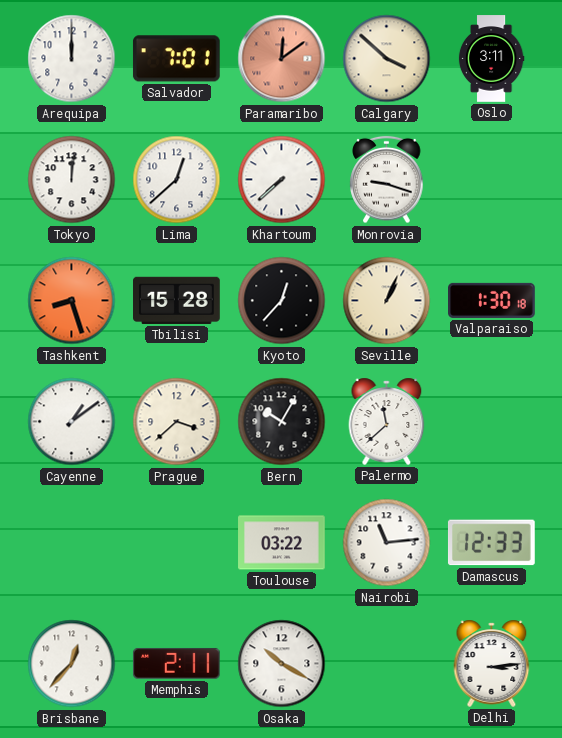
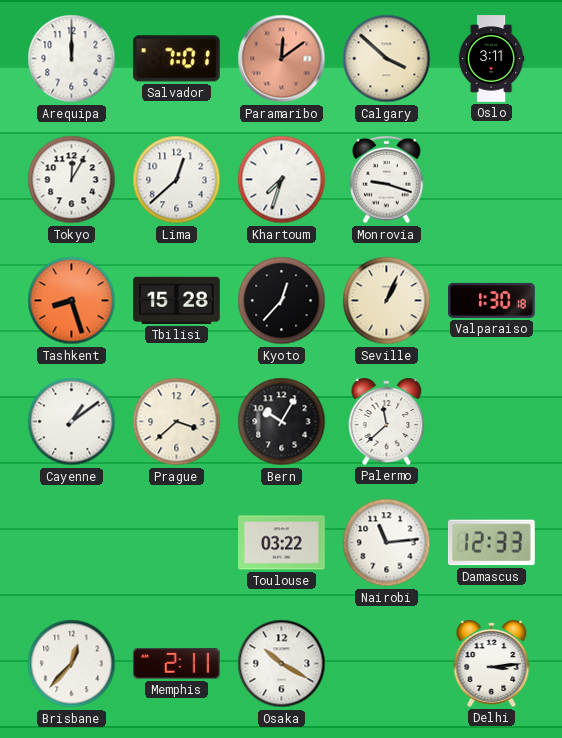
Tokyo: 12:01 -> 12:05
Khartoum: 7:38 -> 7:33
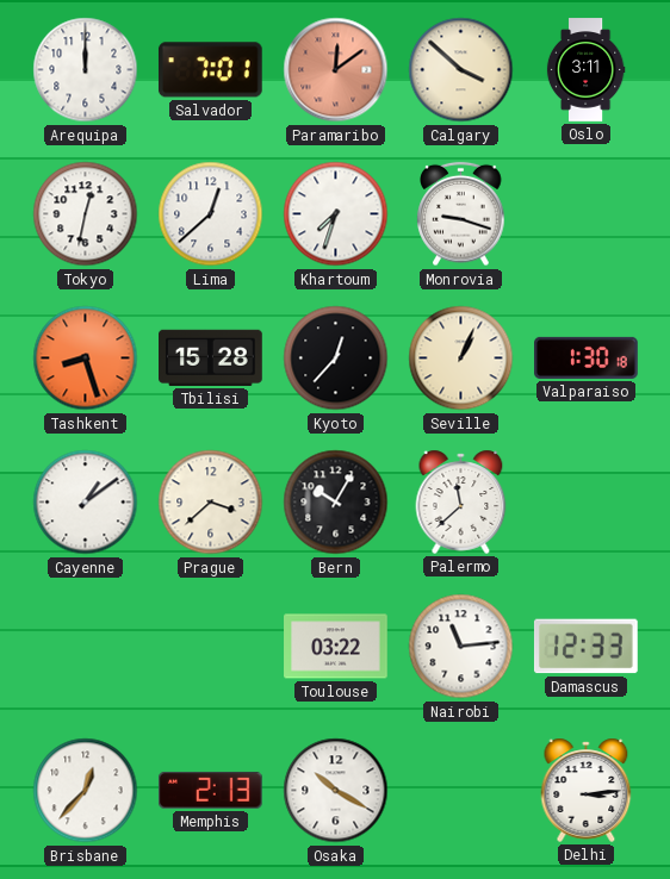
Tokyo: 12:05 -> 12:32
Memphis: 2:11 -> 2:13
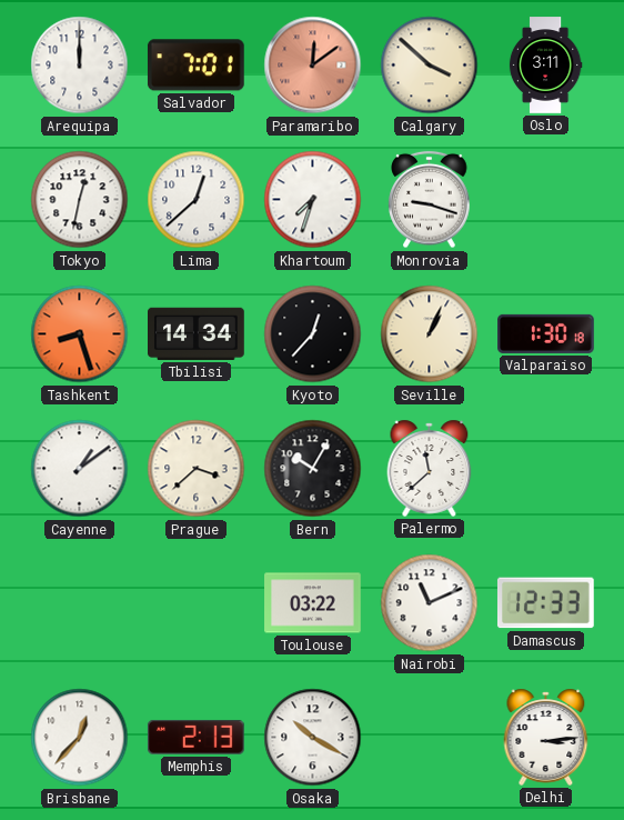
Tbilisi: 15:28 -> 14:34
Nairobi: 11:14 -> 11:11
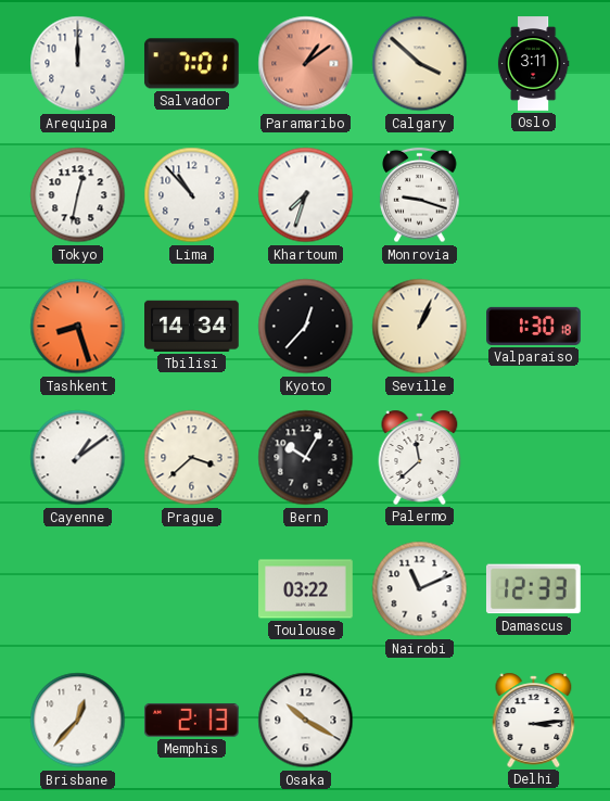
Paramaribo: 12:09 -> 1:09
Lima: 12:38 -> 10:53
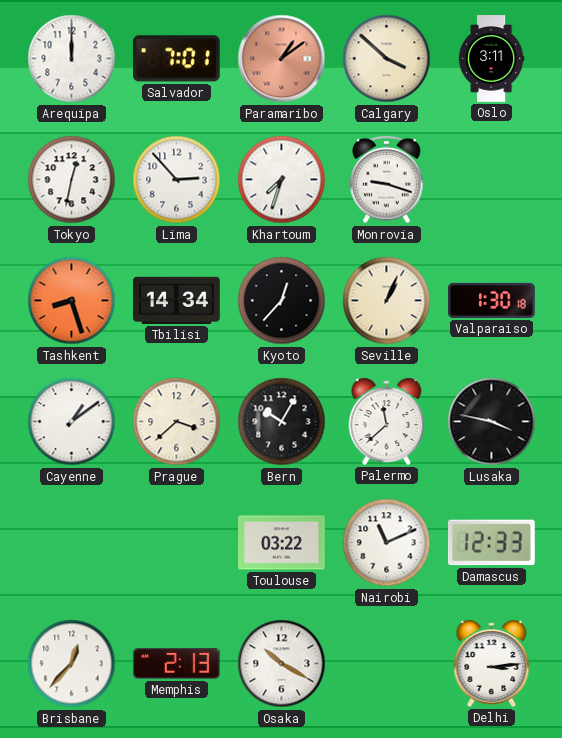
Lima: 10:53 -> 2:53
Lusaka: none -> 3:47
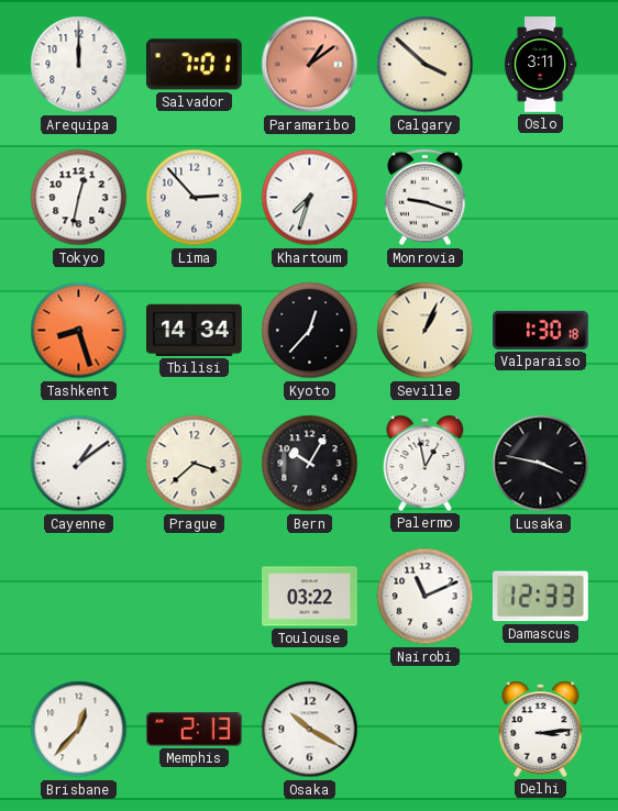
Palermo: 11:38 -> 12:58
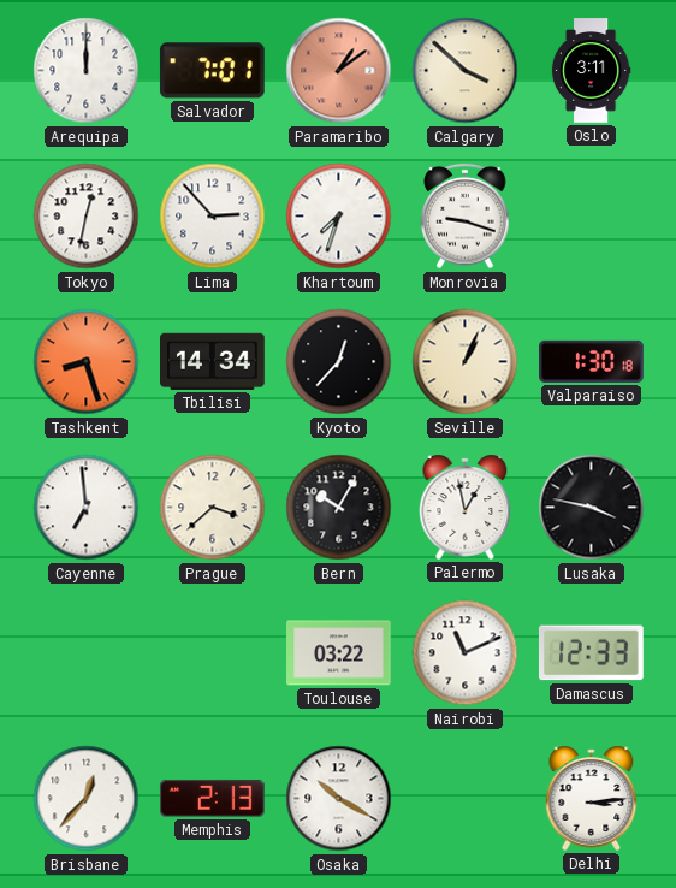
Cayenne: 1:09 -> 6:59
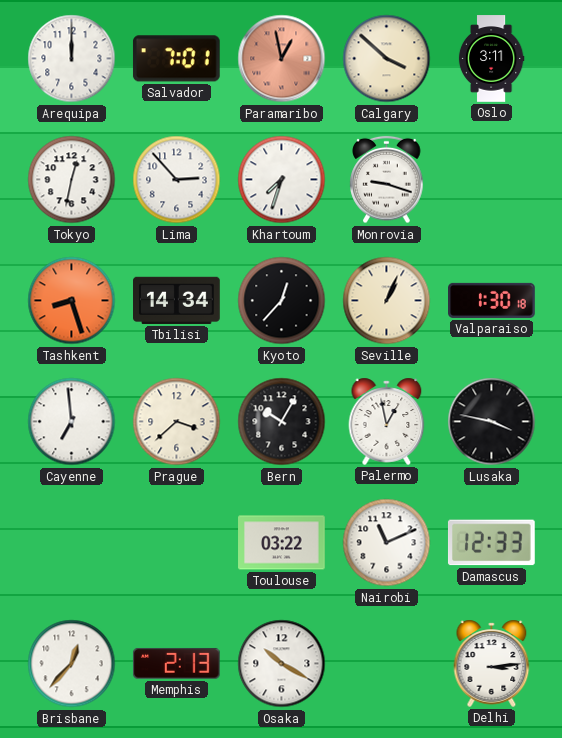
Paramaribo: 1:09 -> 12:58
